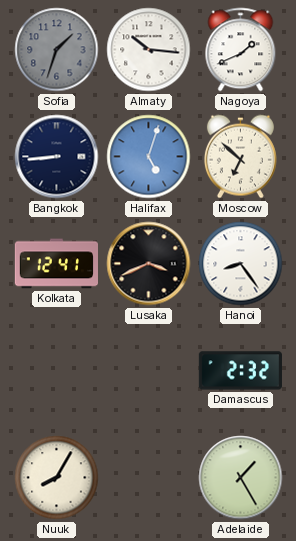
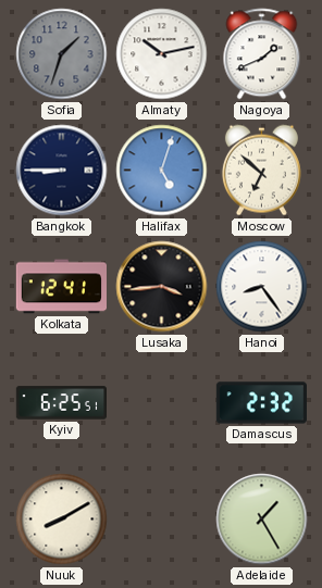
Almaty: 10:16 -> 10:13
Bangkok: 8:44 -> 8:45
Lusaka: 3:41 -> 3:44
Kyiv: none -> 6:25
Nuuk: 8:05 -> 8:10
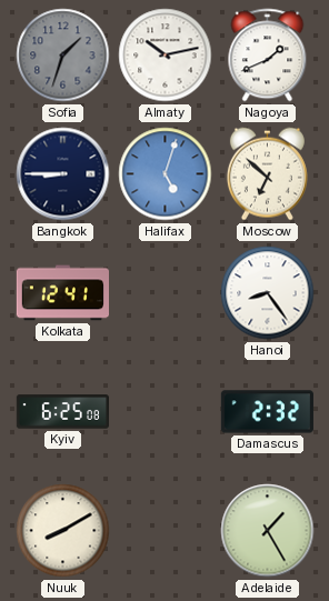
Lusaka: 3:44 -> none
Kyiv: 6:25:51 -> 6:25:08
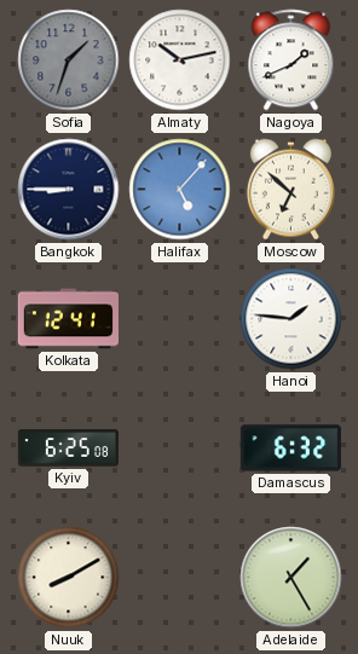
Halifax: 5:03 -> 5:07
Hanoi: 8:24 -> 1:46
Damascus: 2:32 -> 6:32
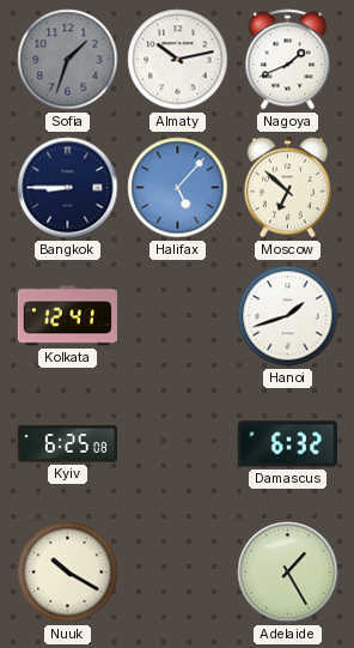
Hanoi: 1:46 -> 1:42
Nuuk: 8:10 -> 10:20
